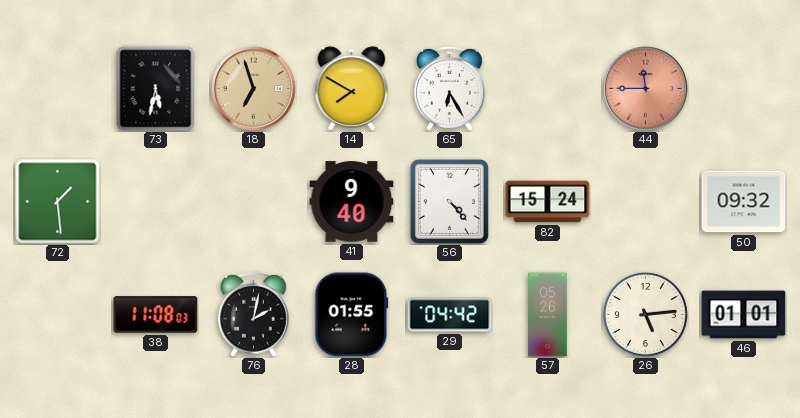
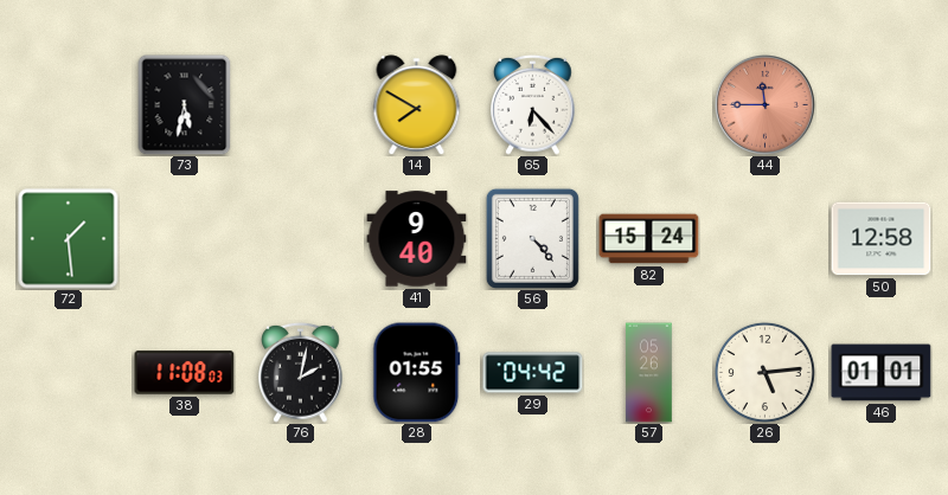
18: 6:57 -> none
65: 6:25 -> 6:23
50: 09:32 -> 12:58
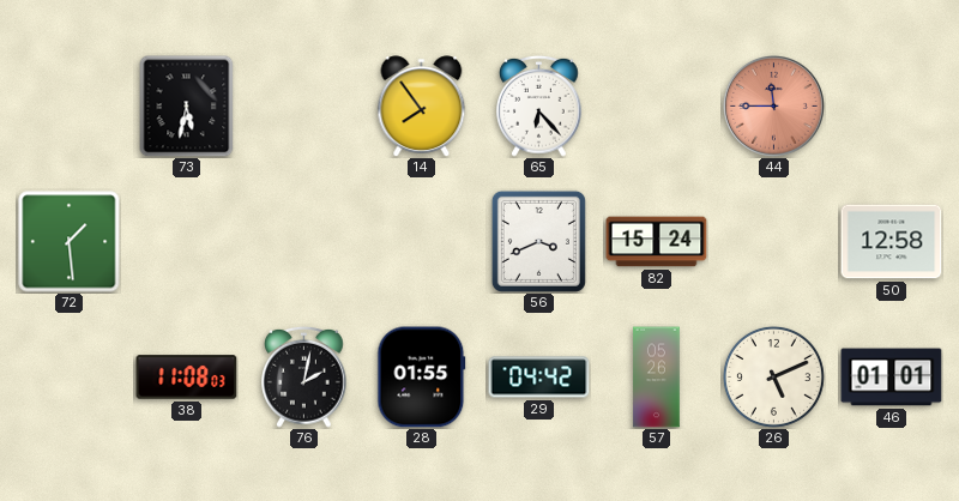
14: 7:50 -> 7:54
41: 9:40 -> none
56: 4:23 -> 3:41
26: 5:14 -> 5:11
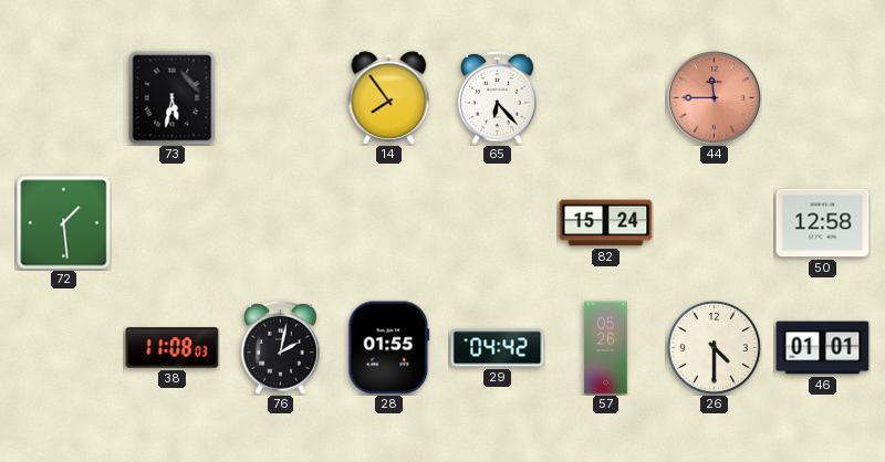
56: 3:41 -> none
26: 5:11 -> 4:30
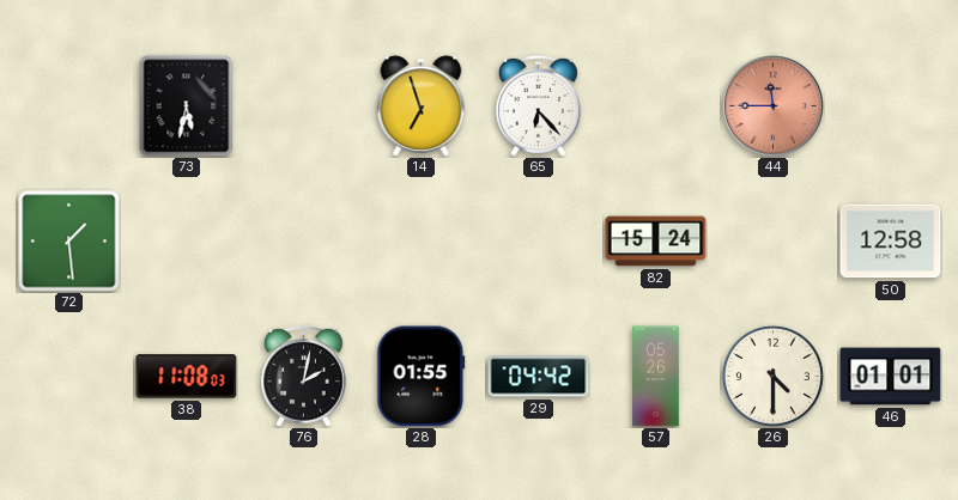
14: 7:54 -> 6:57
